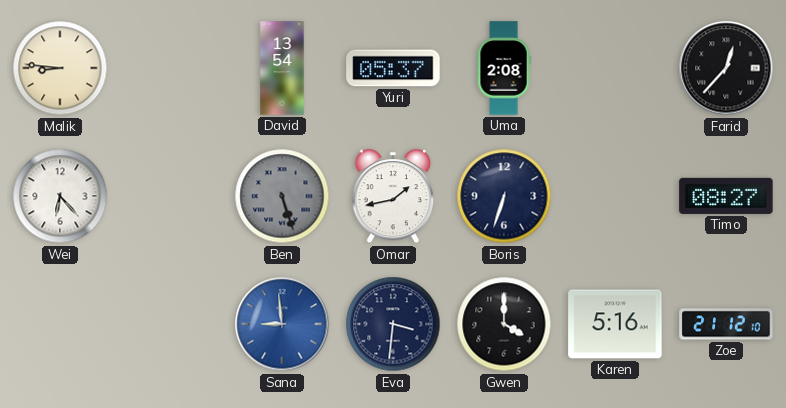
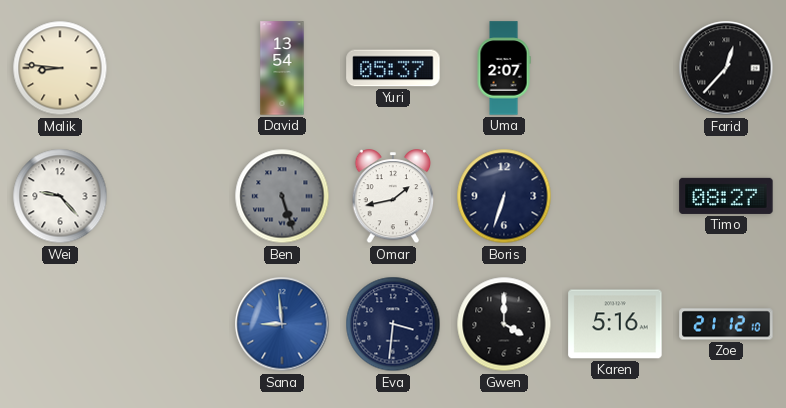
Uma: 2:08 -> 2:07
Wei: 6:23 -> 9:23
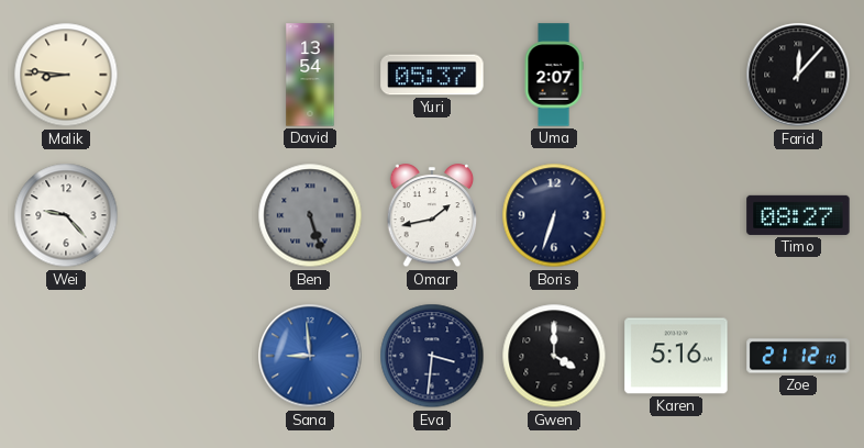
Farid: 12:37 -> 12:07
